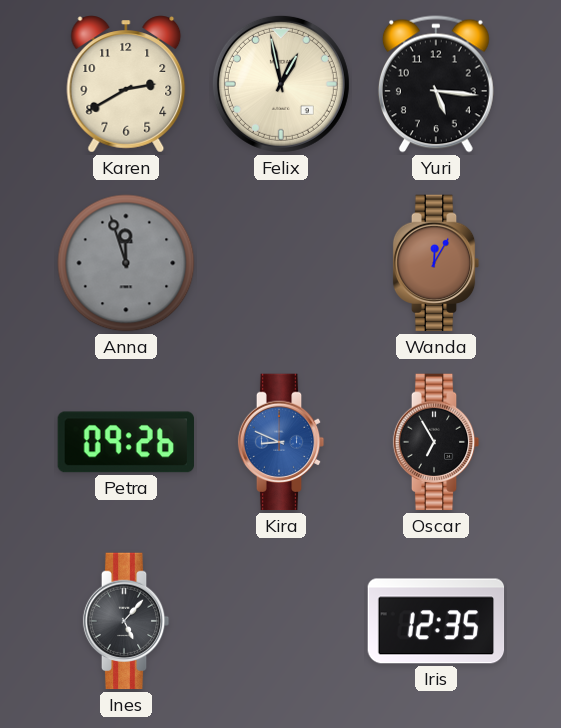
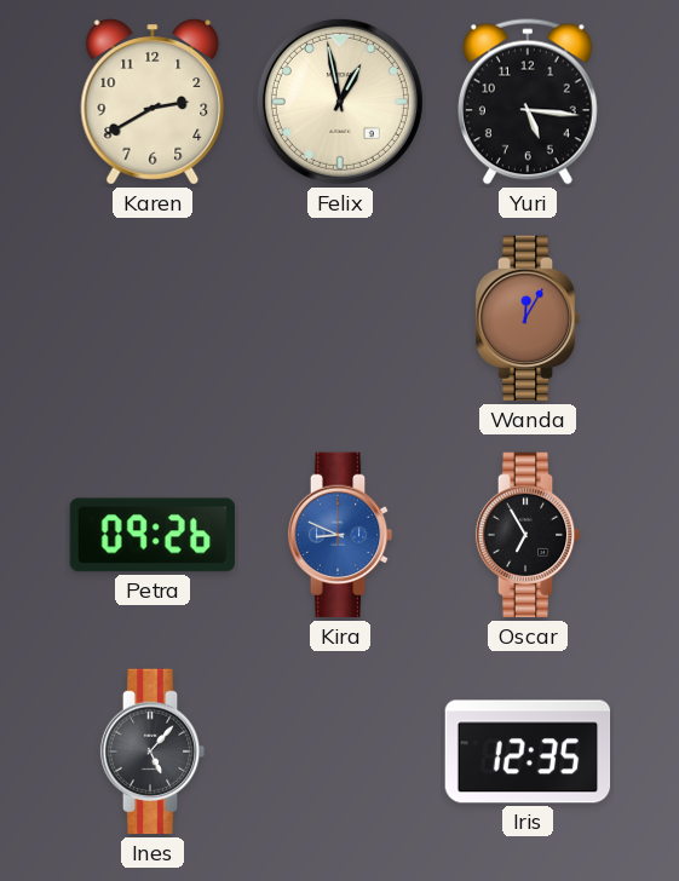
Anna: 11:57 -> none
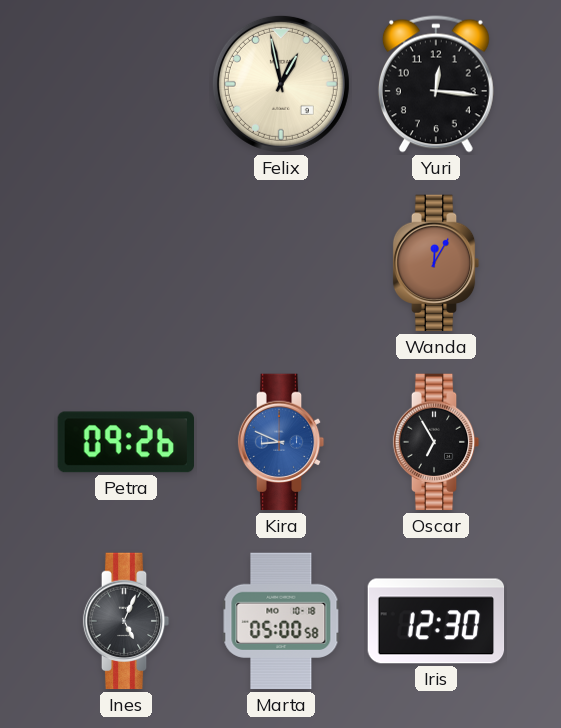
Karen: 2:40 -> none
Yuri: 5:16 -> 12:16
Ines: 5:07 -> 5:04
Marta: none -> 05:00
Iris: 12:35 -> 12:30
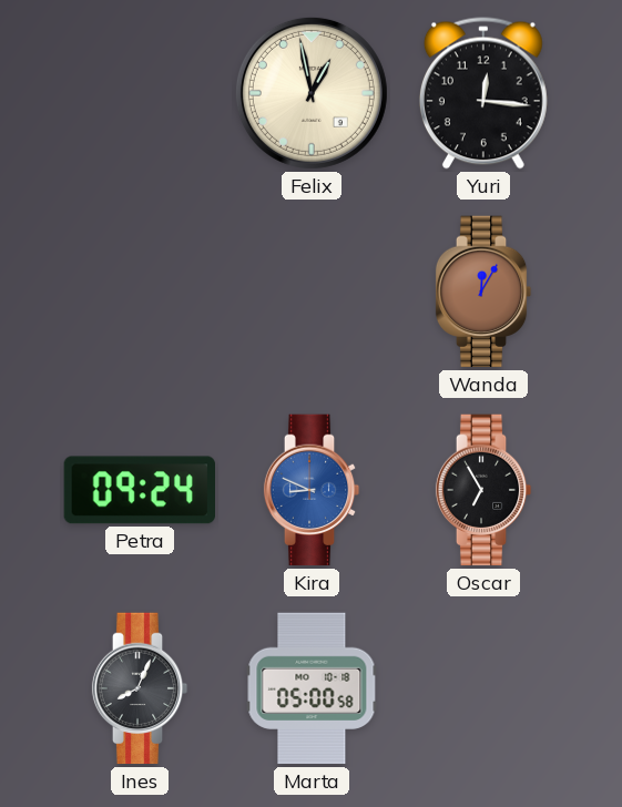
Petra: 09:26 -> 09:24
Ines: 5:04 -> 8:04
Iris: 12:30 -> none
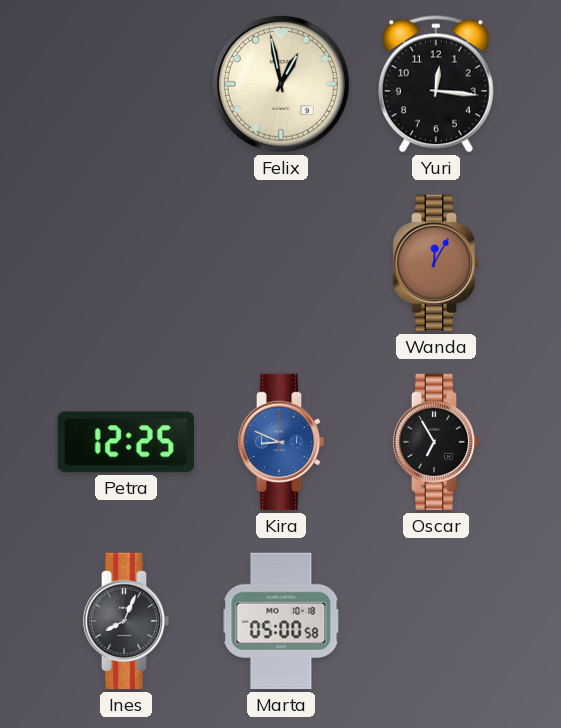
Petra: 09:24 -> 12:25
